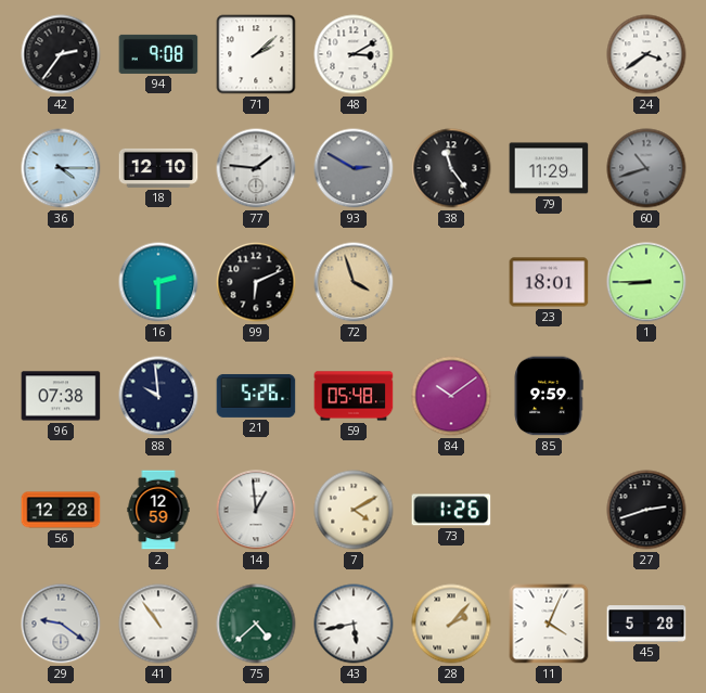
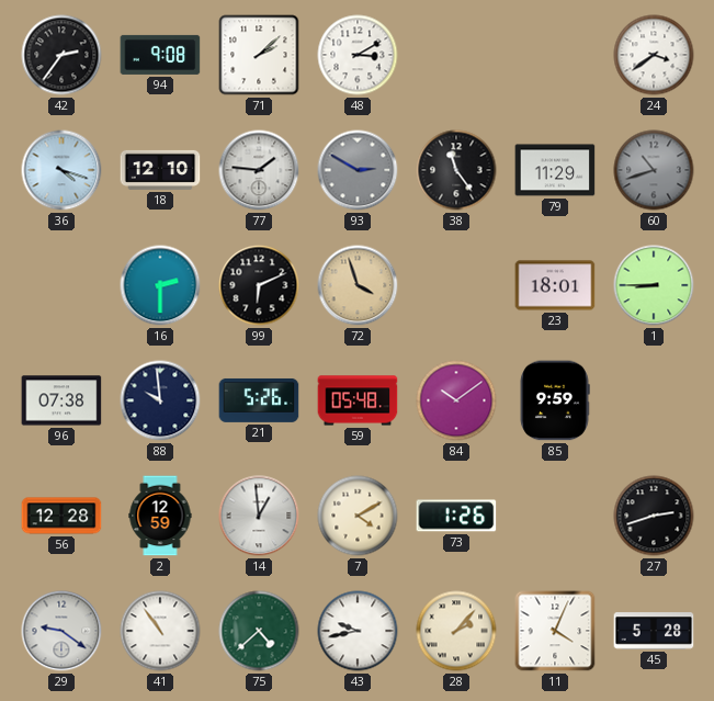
36: 4:15 -> 4:18
43: 5:43 -> 9:43
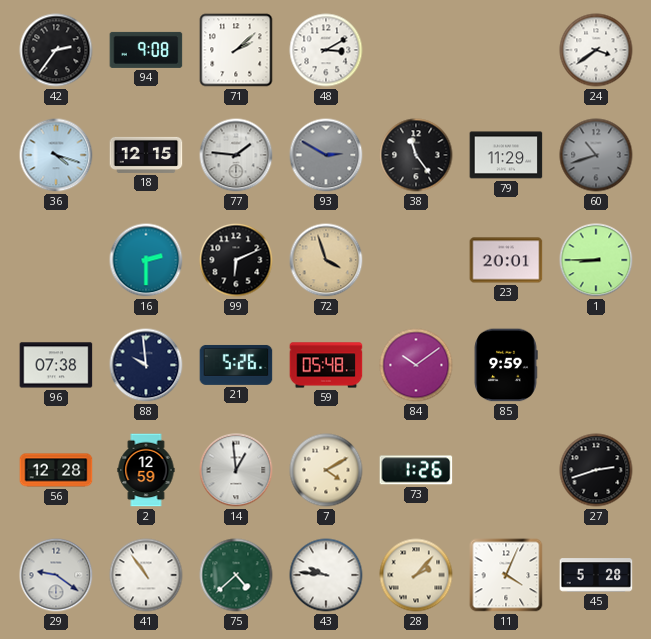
18: 12:10 -> 12:15
23: 18:01 -> 20:01
43: 9:43 -> 9:46
